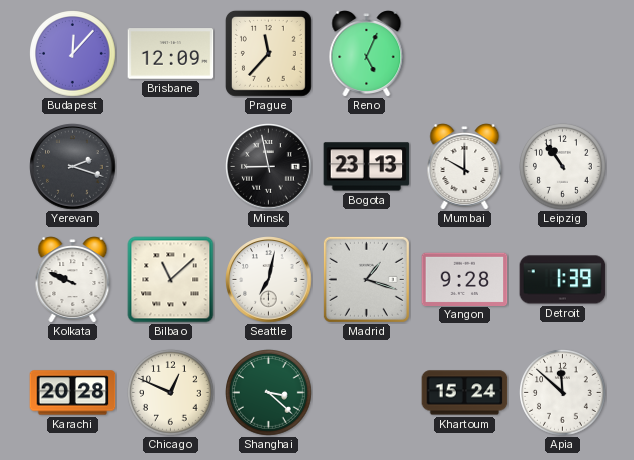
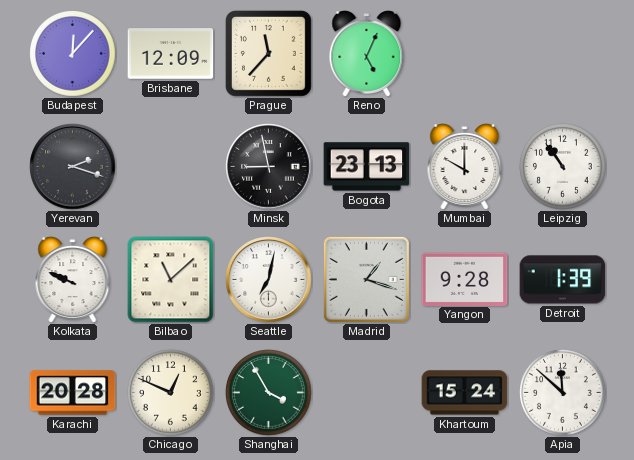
Shanghai: 3:22 -> 3:55
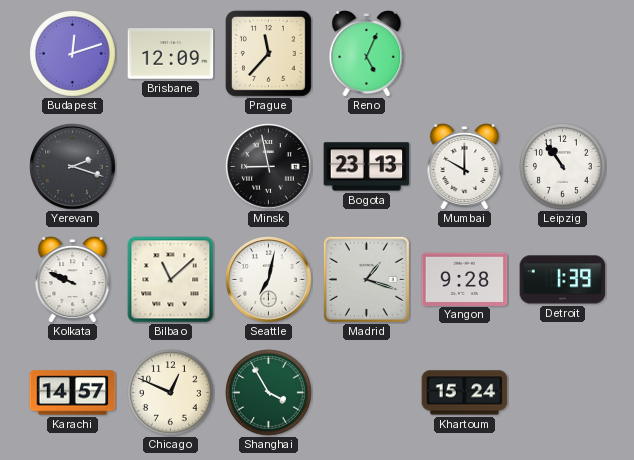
Budapest: 12:07 -> 12:12
Karachi: 20:28 -> 14:57
Apia: 11:52 -> none
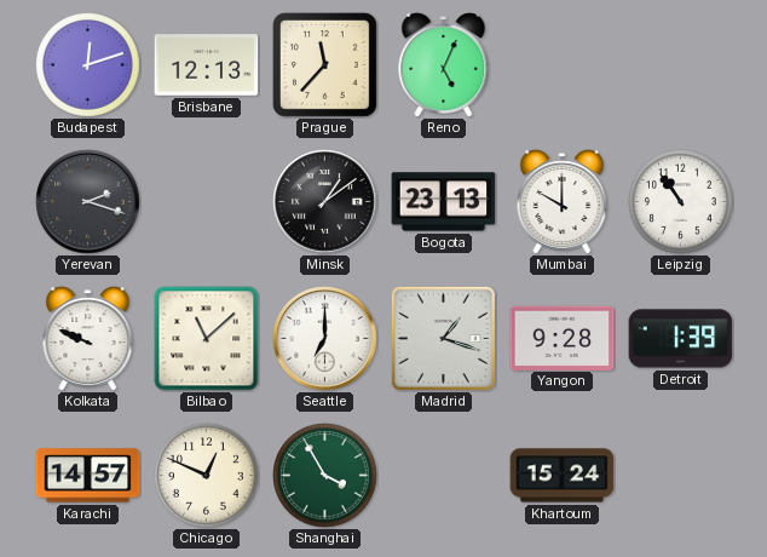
Brisbane: 12:09 -> 12:13
Minsk: 8:58 -> 1:09
Seattle: 7:02 -> 7:00
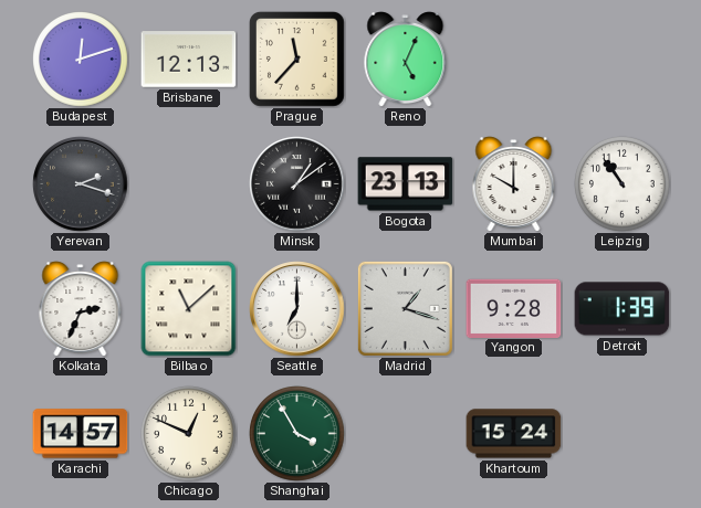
Kolkata: 9:49 -> 2:34
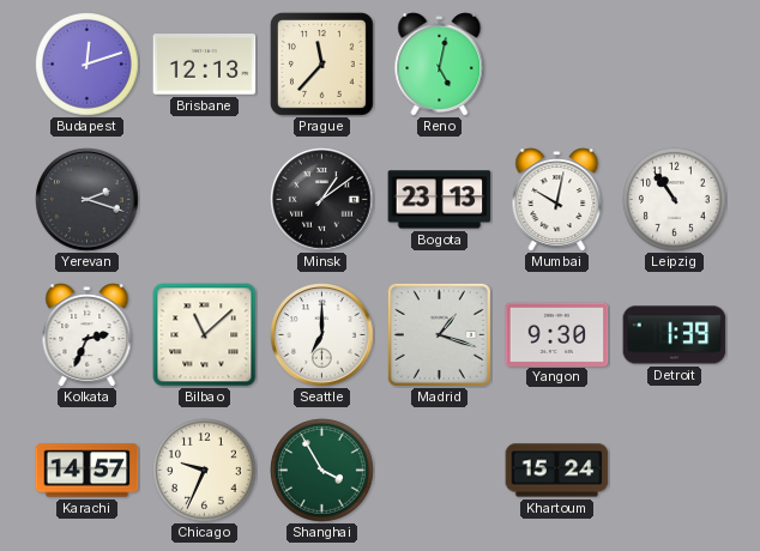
Reno: 5:04 -> 5:02
Mumbai: 10:00 -> 10:02
Yangon: 9:28 -> 9:30
Chicago: 12:49 -> 9:34
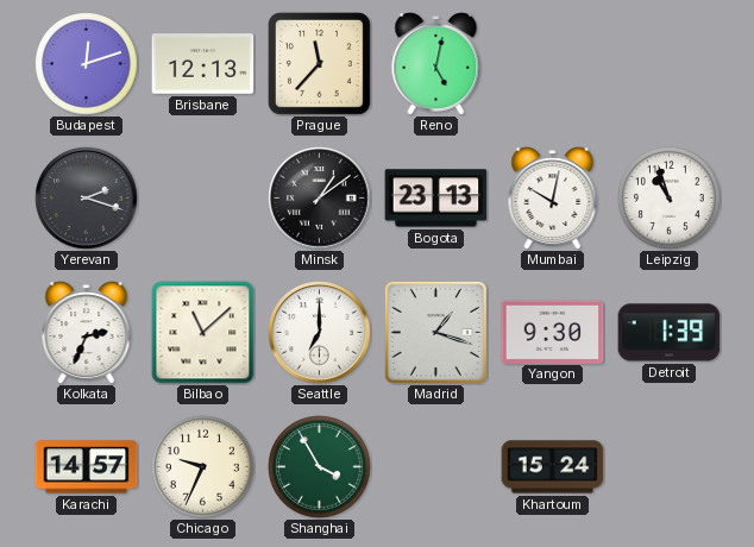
Leipzig: 10:54 -> 10:57
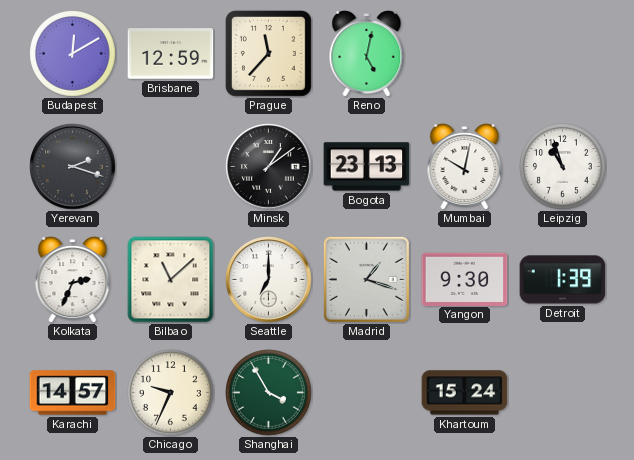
Budapest: 12:12 -> 12:10
Brisbane: 12:13 -> 12:59
